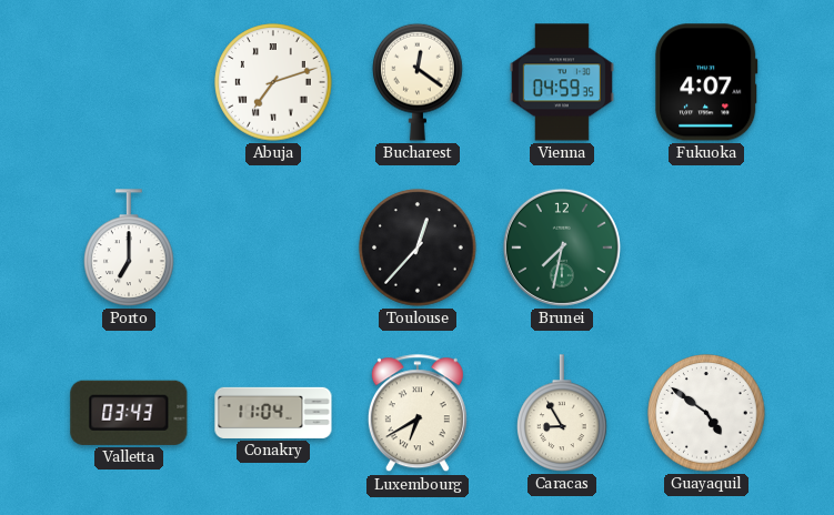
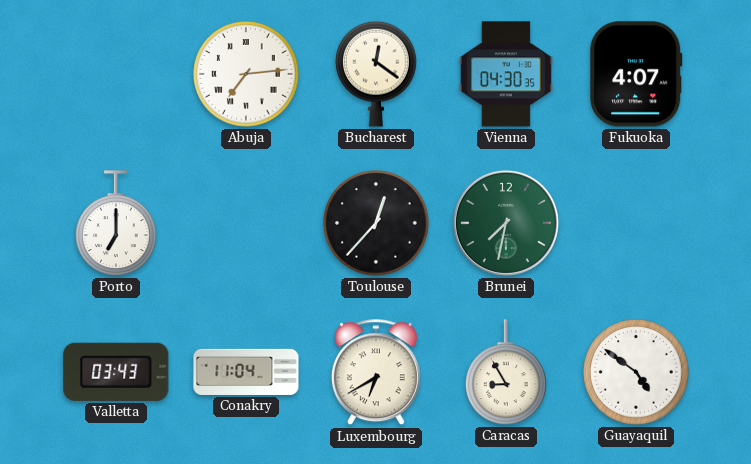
Abuja: 7:12 -> 7:14
Vienna: 04:59 -> 04:30
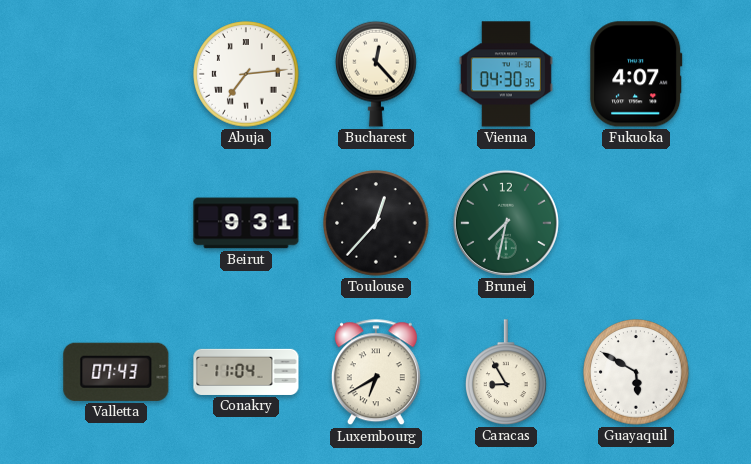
Bucharest: 12:21 -> 12:23
Porto: 7:00 -> none
Beirut: none -> 9:31
Valletta: 03:43 -> 07:43
Guayaquil: 4:51 -> 5:50
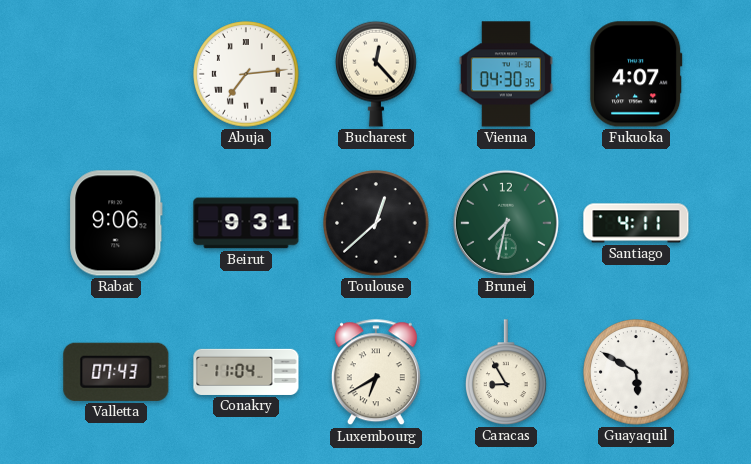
Rabat: none -> 9:06
Toulouse: 12:37 -> 12:38
Santiago: none -> 4:11
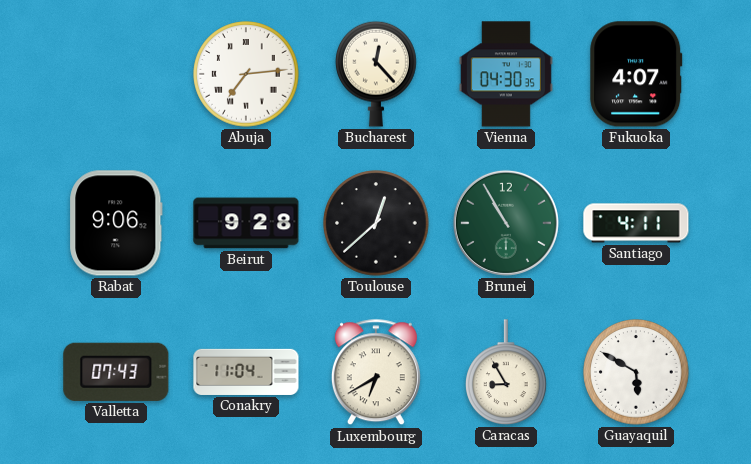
Beirut: 9:31 -> 9:28
Brunei: 7:32 -> 10:55
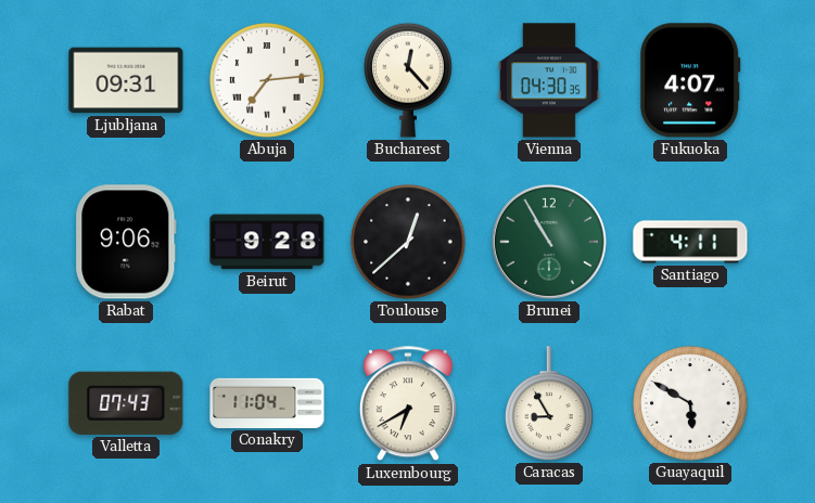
Ljubljana: none -> 09:31
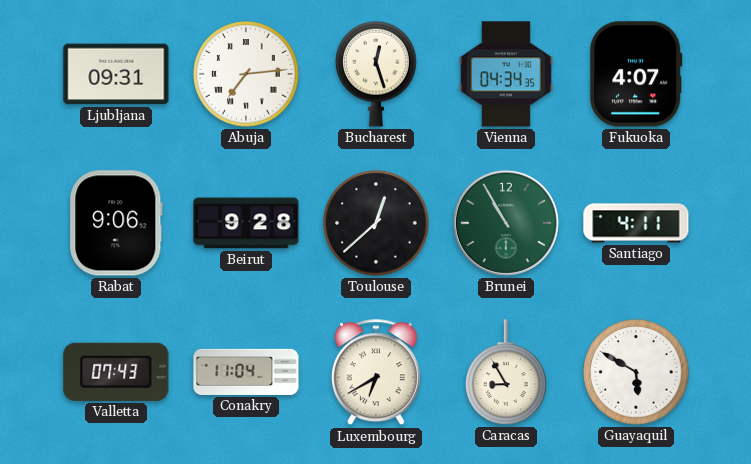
Bucharest: 12:23 -> 12:27
Vienna: 04:30 -> 04:34
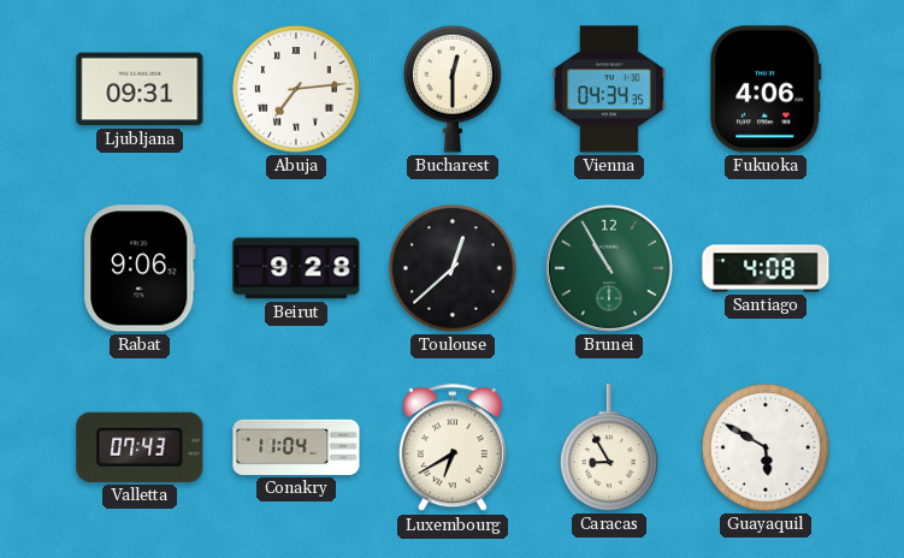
Bucharest: 12:27 -> 12:30
Fukuoka: 4:07 -> 4:06
Santiago: 4:11 -> 4:08
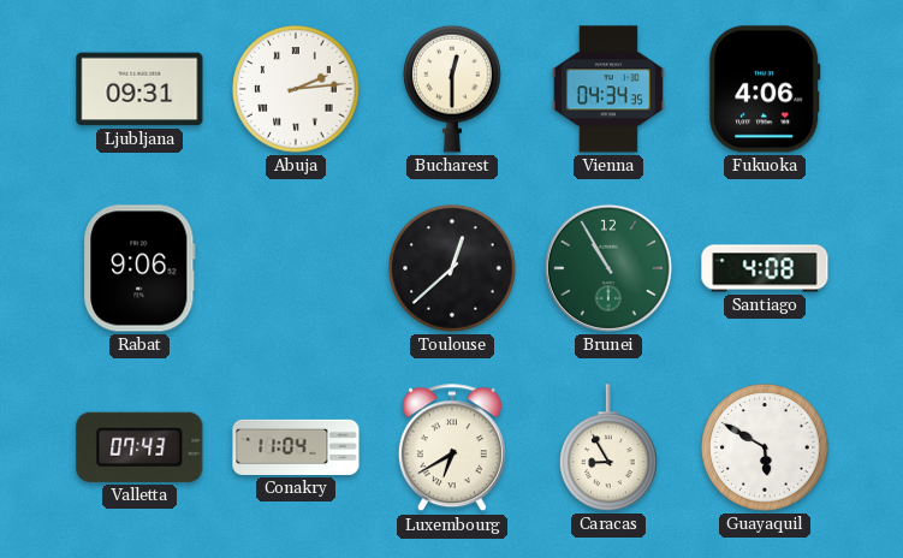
Abuja: 7:14 -> 2:14
Beirut: 9:28 -> none
